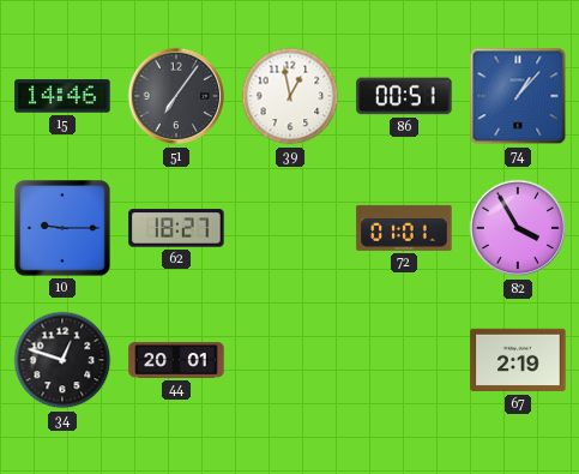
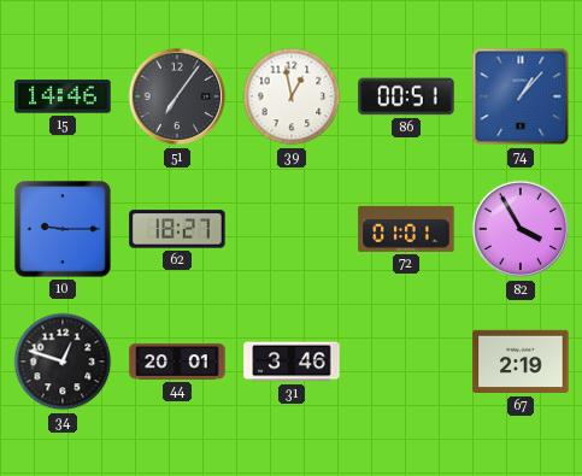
31: none -> 3:46
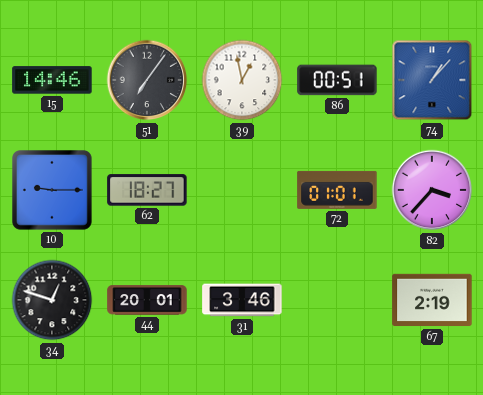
82: 3:55 -> 3:37
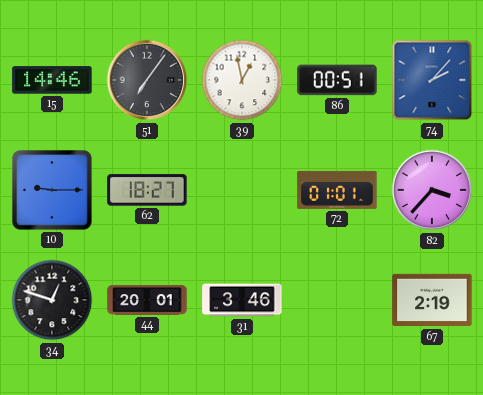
74: 1:07 -> 2:07
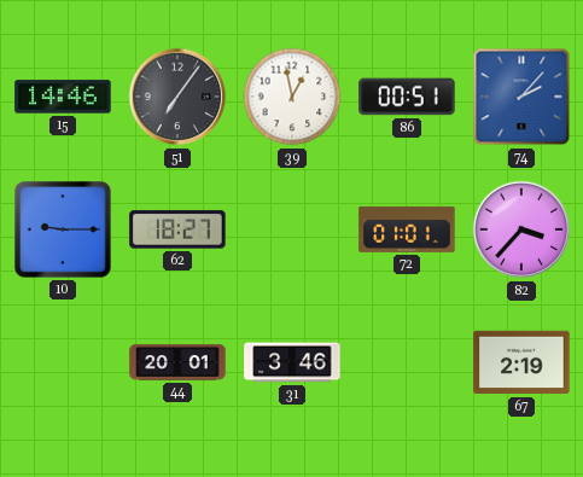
34: 12:48 -> none
